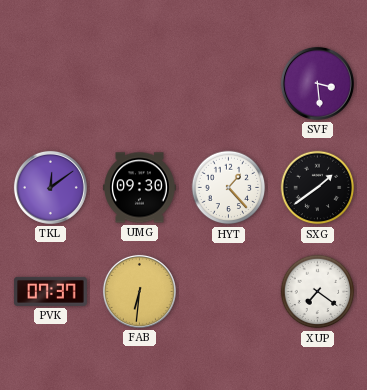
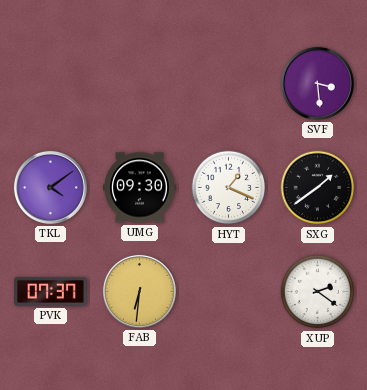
TKL: 12:09 -> 4:09
HYT: 1:23 -> 1:19
XUP: 7:21 -> 2:21
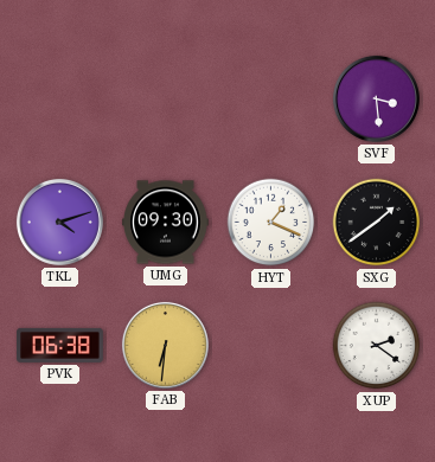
TKL: 4:09 -> 4:12
PVK: 07:37 -> 06:38
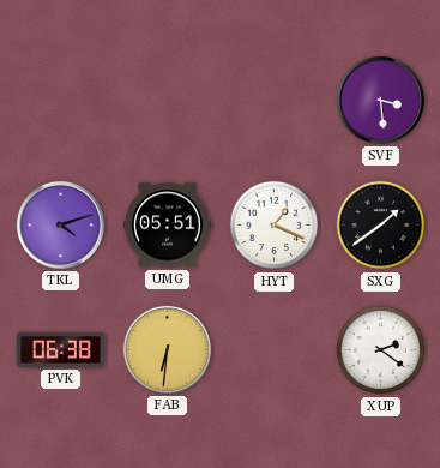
UMG: 09:30 -> 05:51
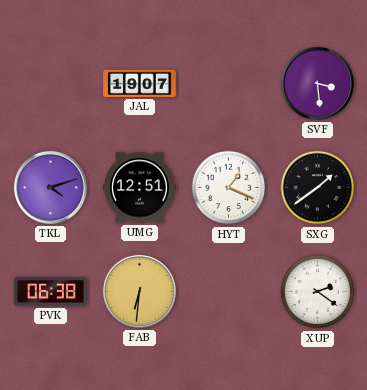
JAL: none -> 19:07
UMG: 05:51 -> 12:51
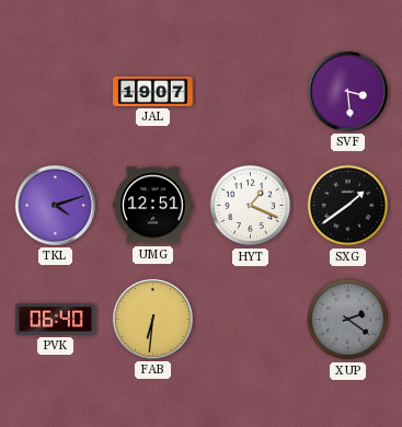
PVK: 06:38 -> 06:40
XUP dial: white -> grey
